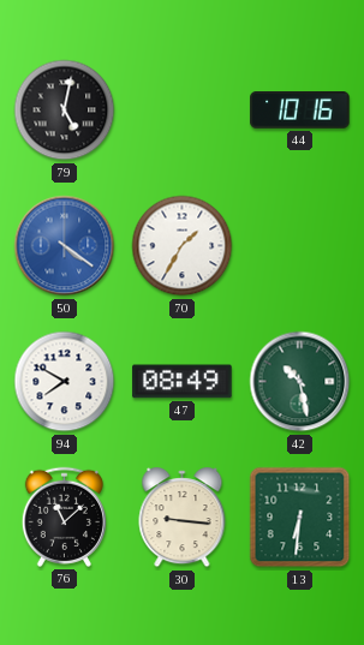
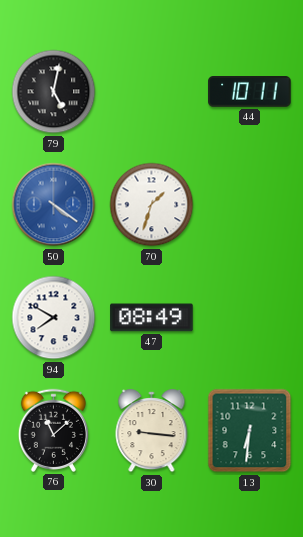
44: 10:16 -> 10:11
70: 1:35 -> 1:33
42: 10:28 -> none
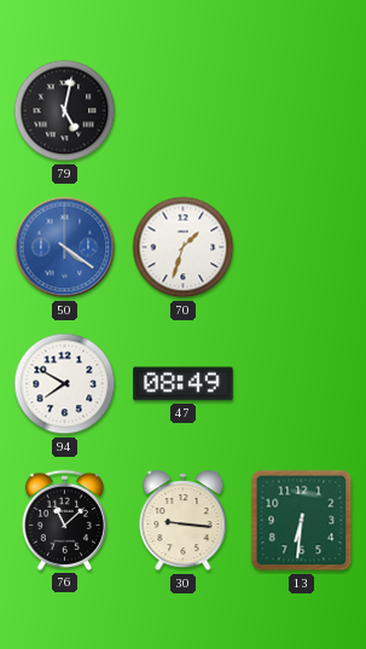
44: 10:11 -> none
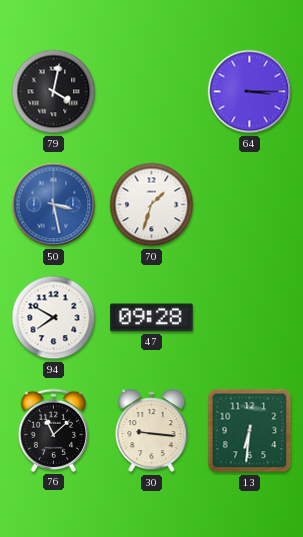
79: 5:02 -> 4:02
64: none -> 3:15
50: 4:21 -> 3:28
47: 08:49 -> 09:28
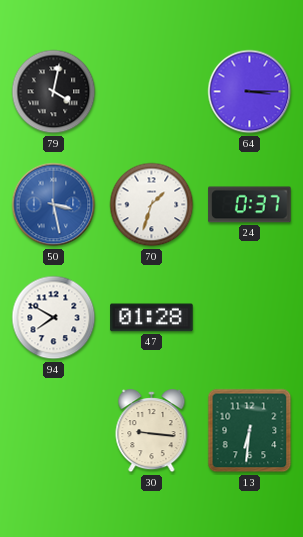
24: none -> 0:37
47: 09:28 -> 01:28
76: 11:08 -> none
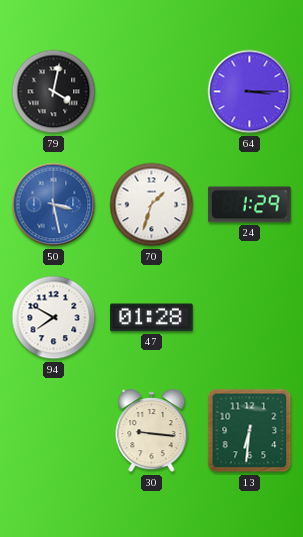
24: 0:37 -> 1:29
